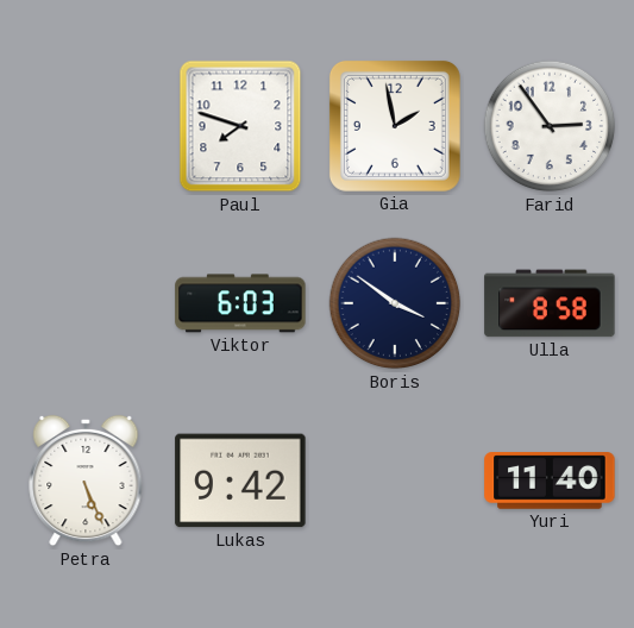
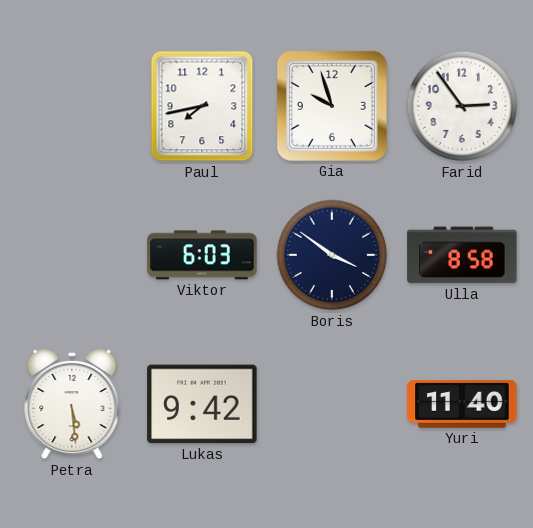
Paul: 7:48 -> 7:43
Gia: 1:58 -> 9:57
Petra: 5:26 -> 5:29
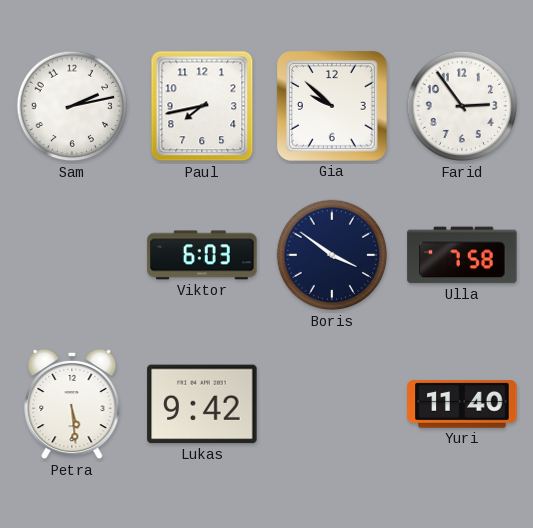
Sam: none -> 2:13
Gia: 9:57 -> 9:52
Ulla: 8:58 -> 7:58
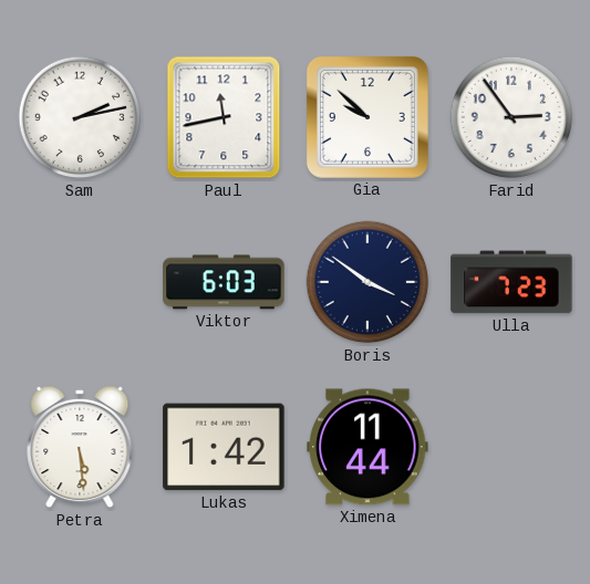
Paul: 7:43 -> 11:43
Ulla: 7:58 -> 7:23
Lukas: 9:42 -> 1:42
Ximena: none -> 11:44
Yuri: 11:40 -> none
